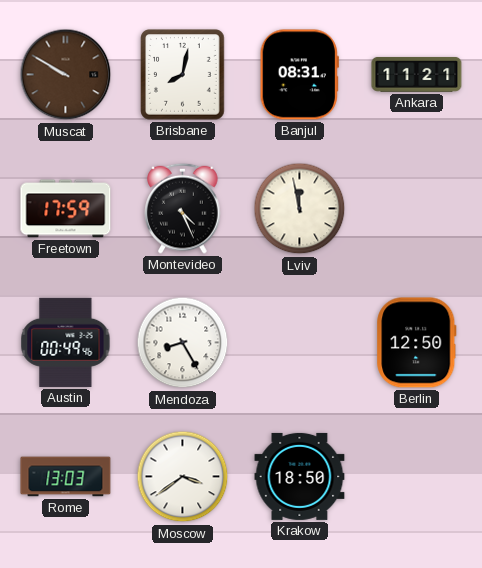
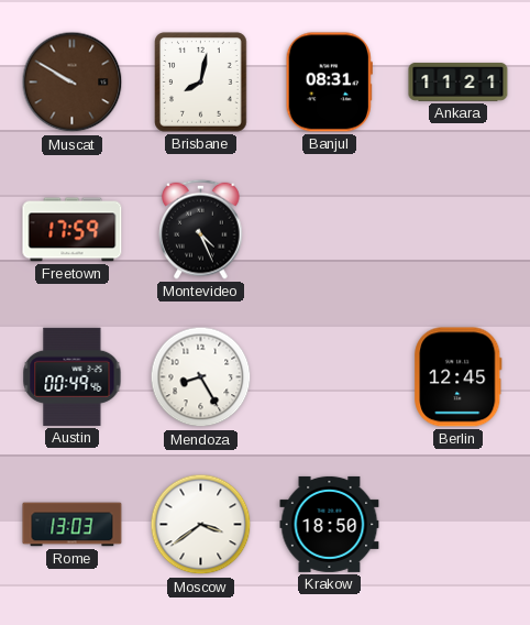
Lviv: 11:58 -> none
Berlin: 12:50 -> 12:45
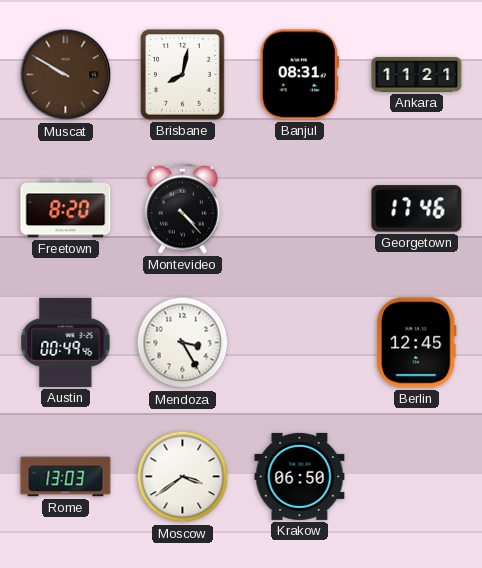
Freetown: 17:59 -> 8:20
Montevideo: 4:26 -> 4:23
Georgetown: none -> 17:46
Mendoza: 8:25 -> 3:25
Krakow: 18:50 -> 06:50
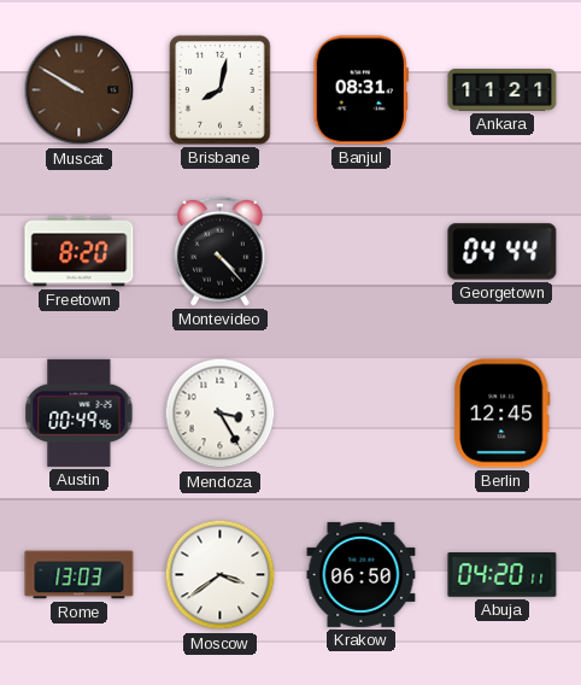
Georgetown: 17:46 -> 04:44
Abuja: none -> 04:20
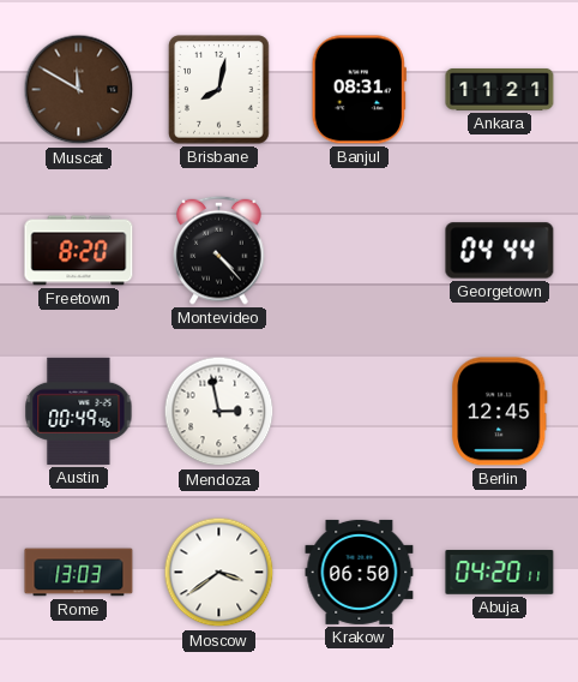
Muscat: 9:50 -> 11:50
Mendoza: 3:25 -> 2:58
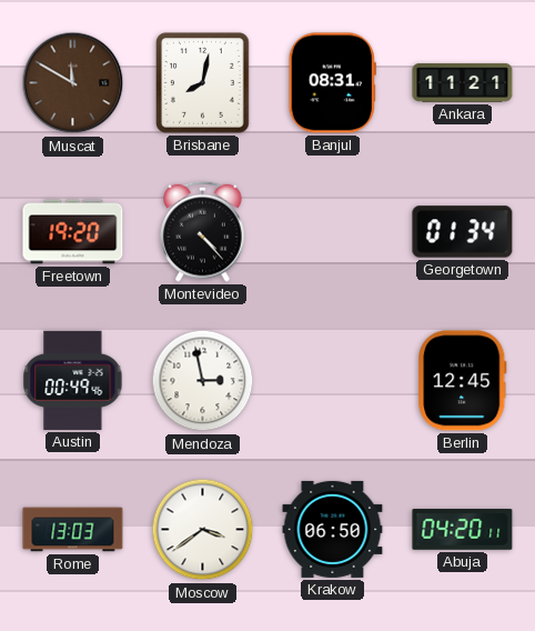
Freetown: 8:20 -> 19:20
Georgetown: 04:44 -> 01:34
